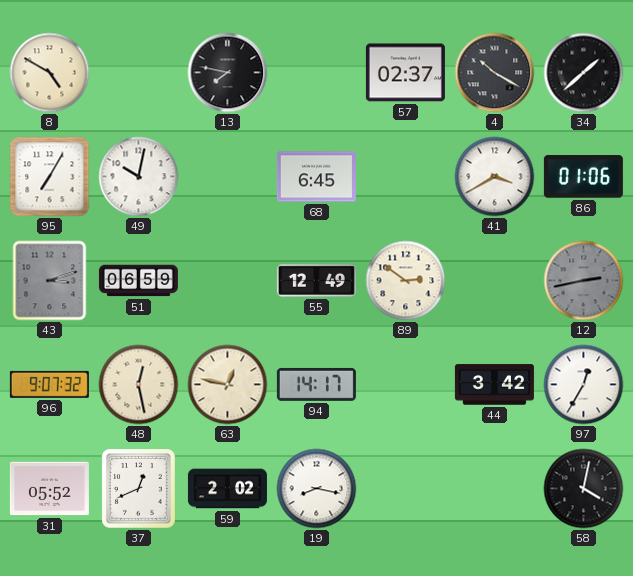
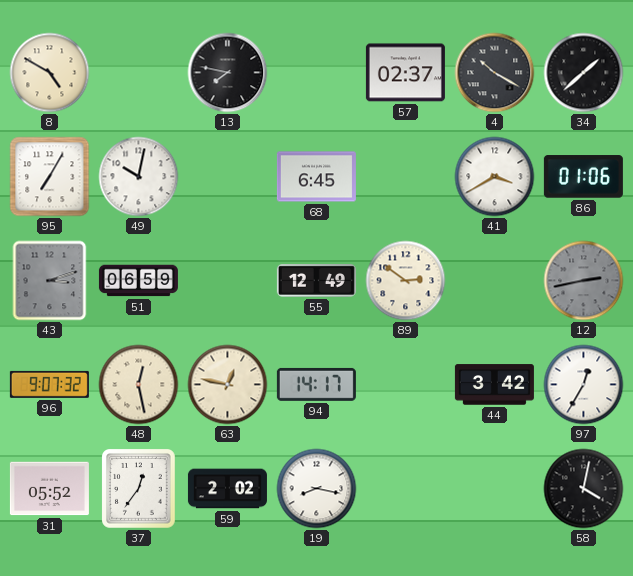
37: 12:41 -> 12:36
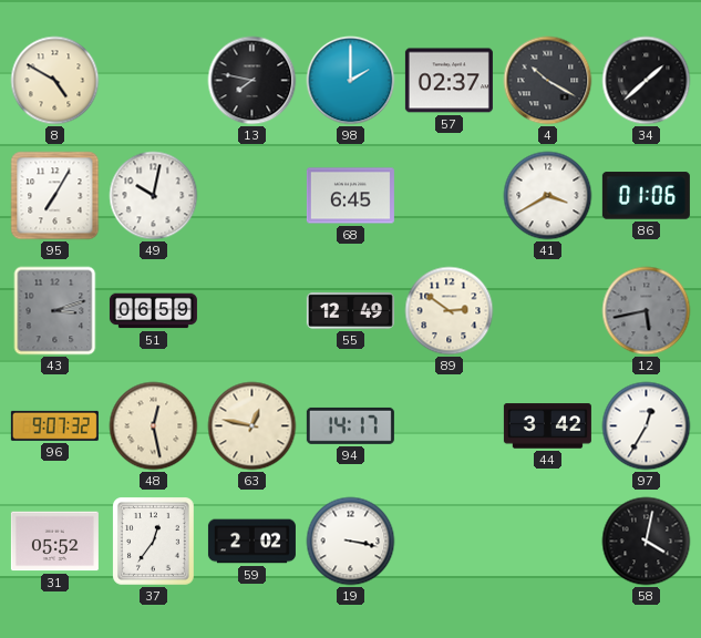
98: none -> 2:00
12: 2:43 -> 5:43
19: 8:17 -> 3:17
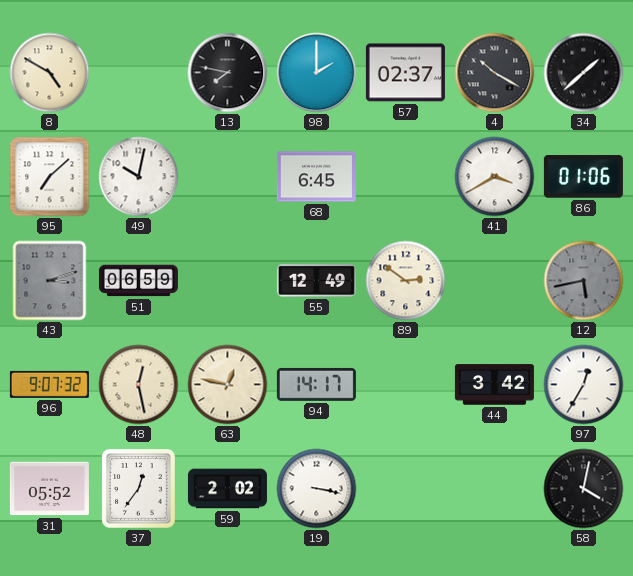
95: 7:05 -> 7:08
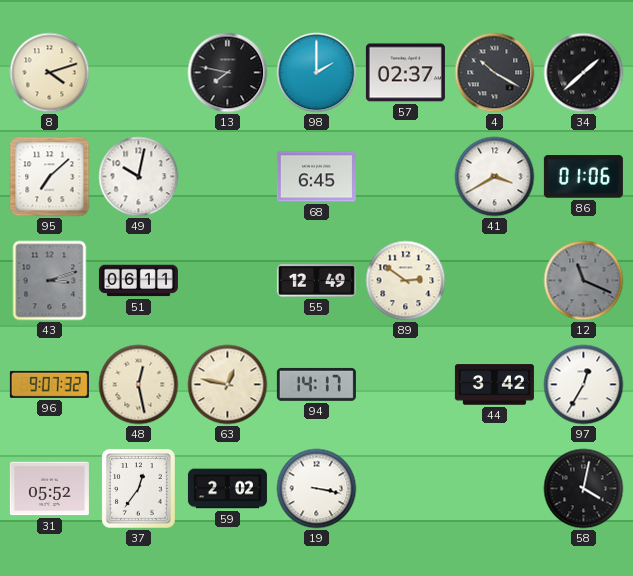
8: 4:50 -> 4:12
51: 06:59 -> 06:11
12: 5:43 -> 11:19
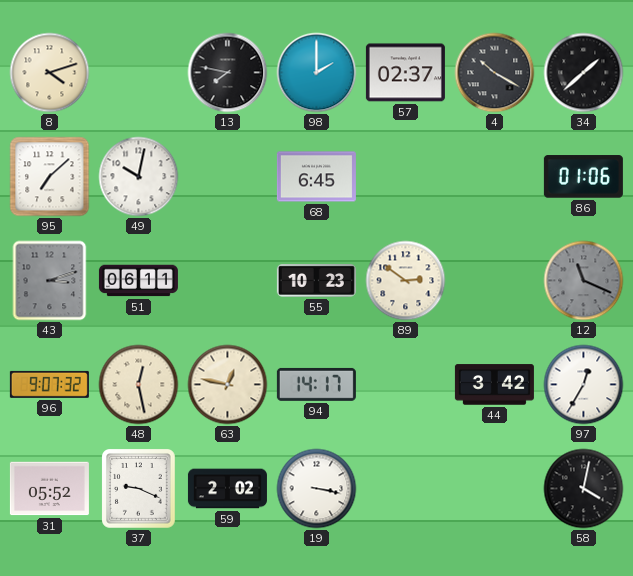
41: 3:40 -> none
55: 12:49 -> 10:23
37: 12:36 -> 9:19
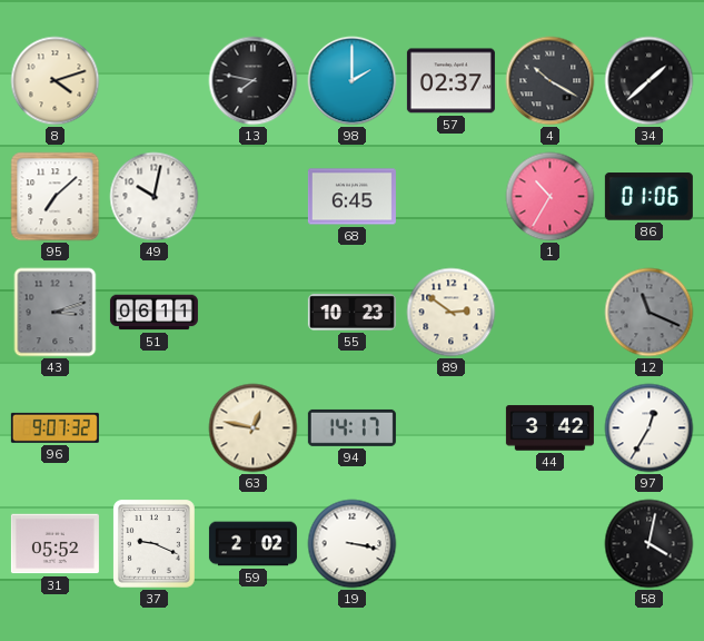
1: none -> 10:35
48: 12:28 -> none
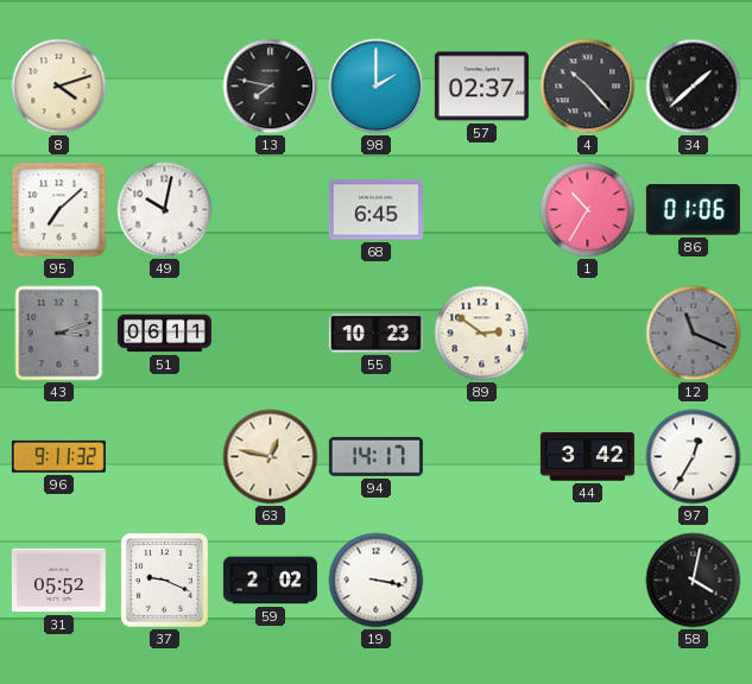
4: 10:20 -> 10:23
96: 9:07 -> 9:11
